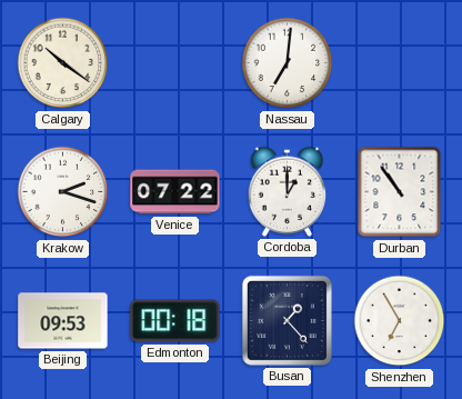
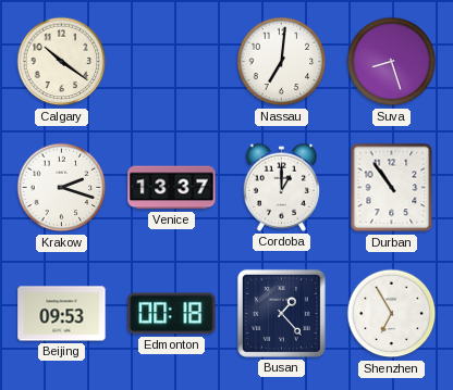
Suva: none -> 8:27
Venice: 07:22 -> 13:37
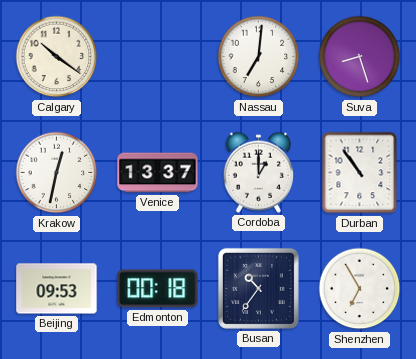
Krakow: 2:18 -> 12:32
Busan: 1:23 -> 10:36
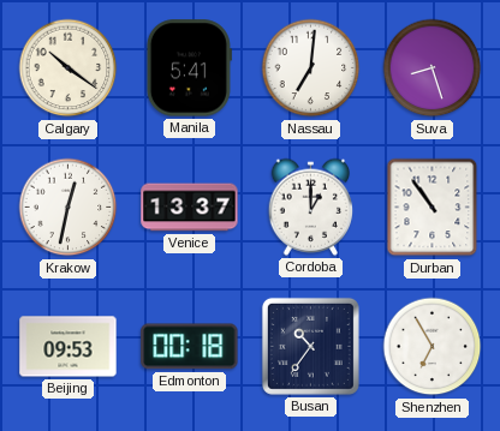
Manila: none -> 5:41
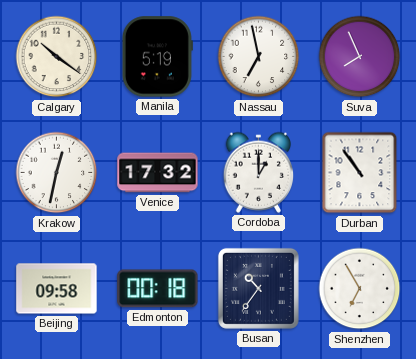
Manila: 5:41 -> 5:19
Nassau: 7:01 -> 6:58
Suva: 8:27 -> 7:56
Venice: 13:37 -> 17:32
Beijing: 09:53 -> 09:58
